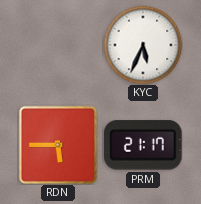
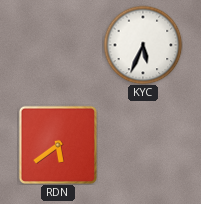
RDN: 5:45 -> 5:39
PRM: 21:17 -> none
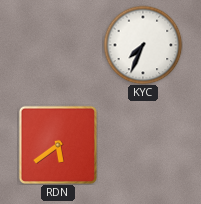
KYC: 5:34 -> 7:34
